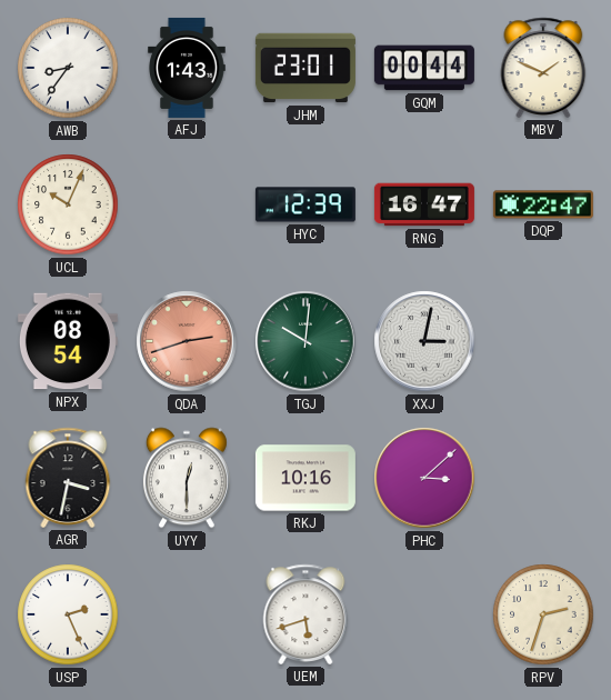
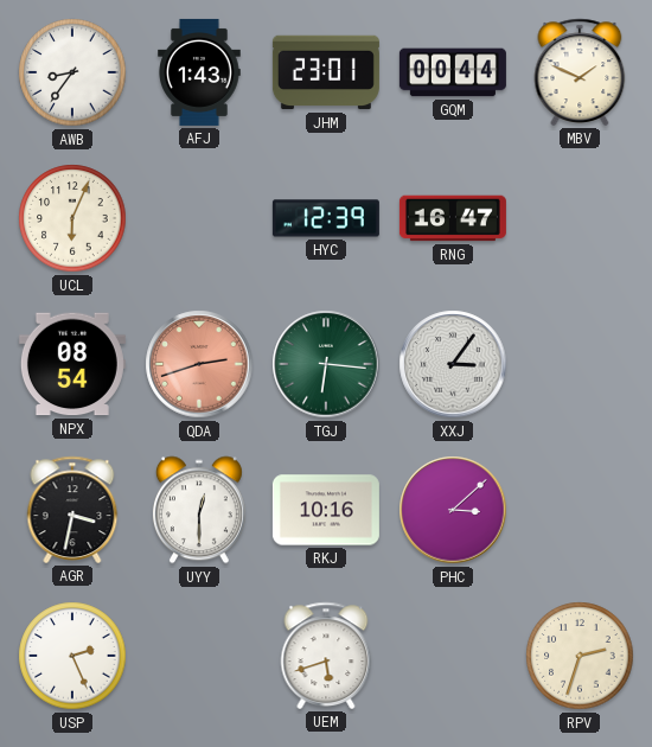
UCL: 10:04 -> 6:04
DQP: 22:47 -> none
TGJ: 10:01 -> 6:16
XXJ: 3:02 -> 3:06
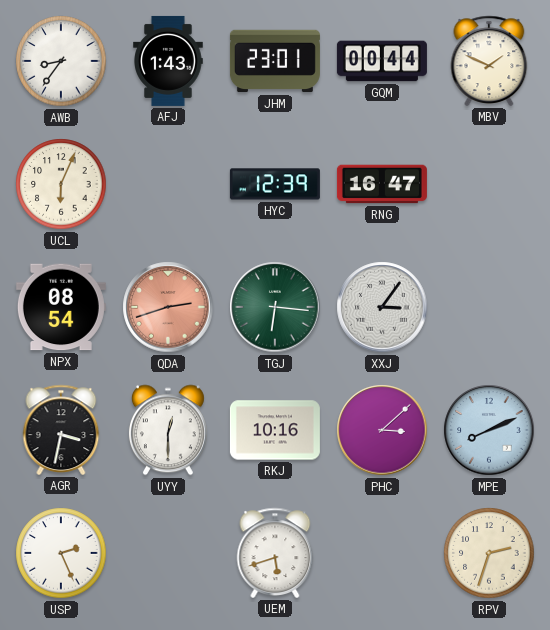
MPE: none -> 8:11
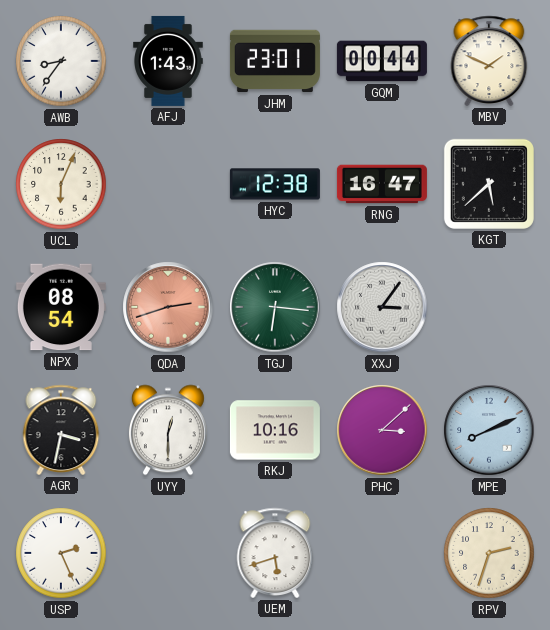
HYC: 12:39 -> 12:38
KGT: none -> 5:38
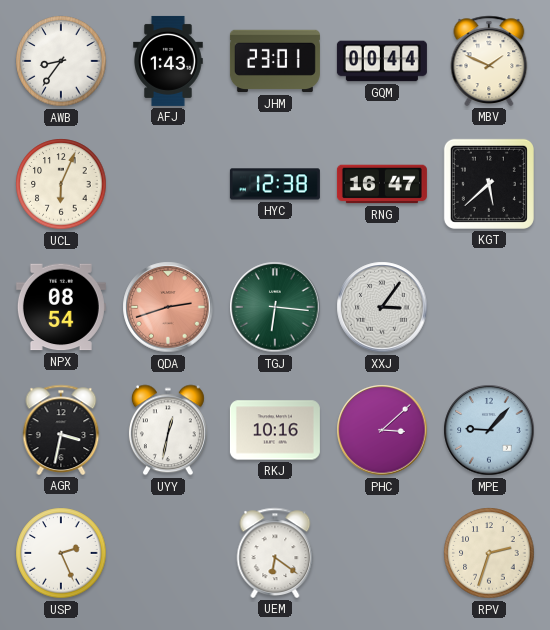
UYY: 12:30 -> 12:32
MPE: 8:11 -> 9:07
UEM: 5:42 -> 6:21
